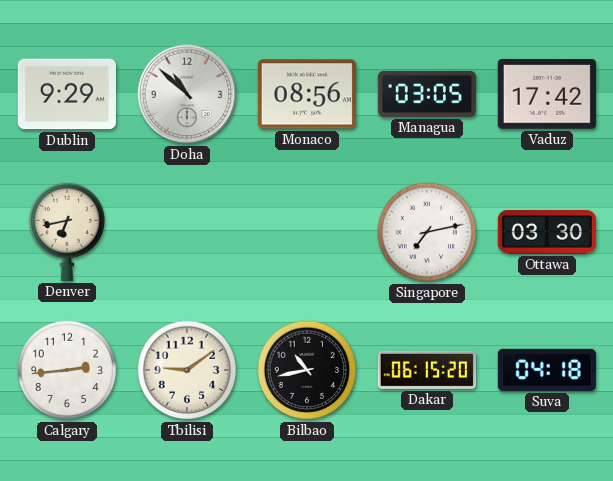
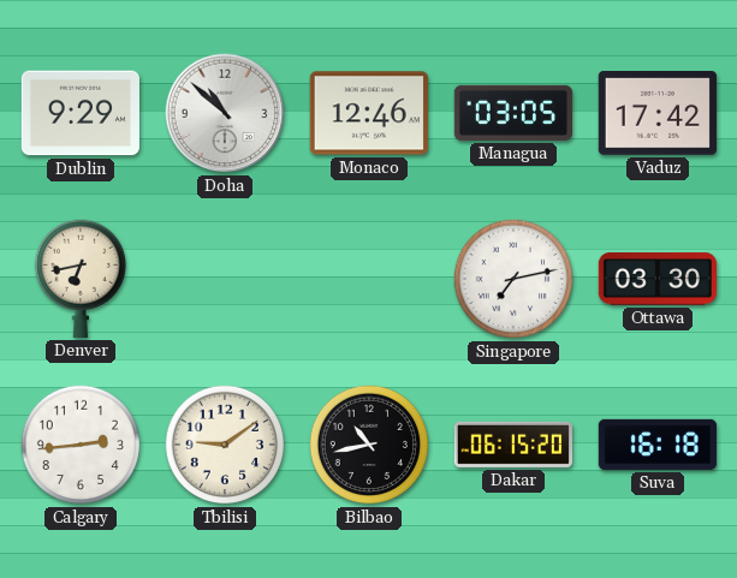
Monaco: 08:56 -> 12:46
Suva: 04:18 -> 16:18
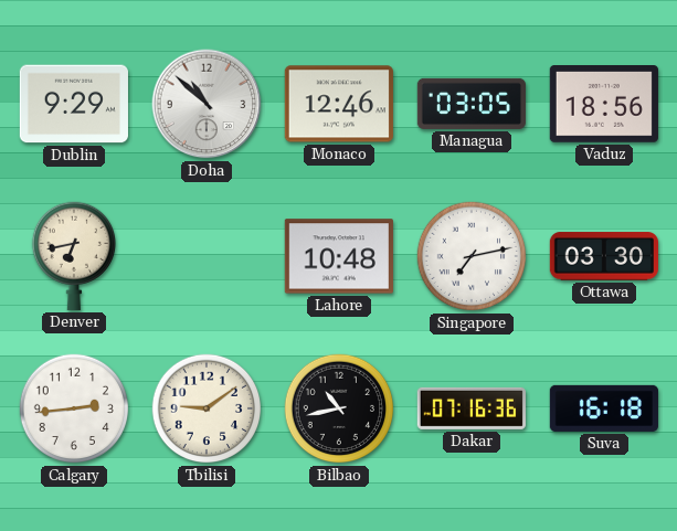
Vaduz: 17:42 -> 18:56
Lahore: none -> 10:48
Dakar: 06:15 -> 07:16
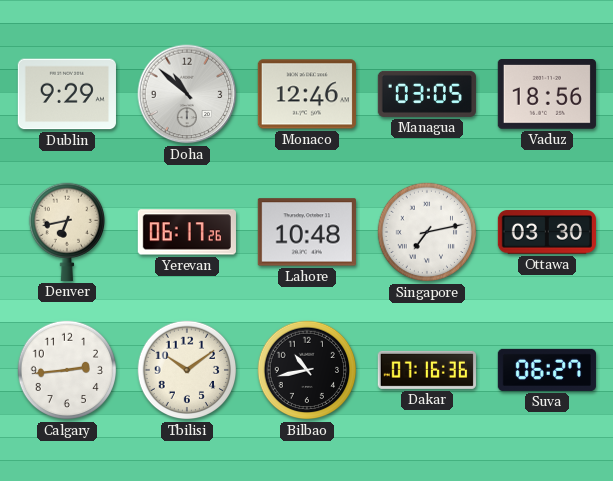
Yerevan: none -> 06:17
Tbilisi: 9:09 -> 10:09
Suva: 16:18 -> 06:27
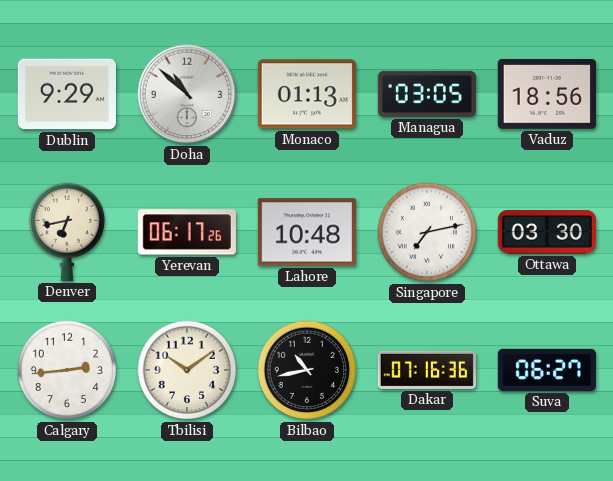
Monaco: 12:46 -> 01:13
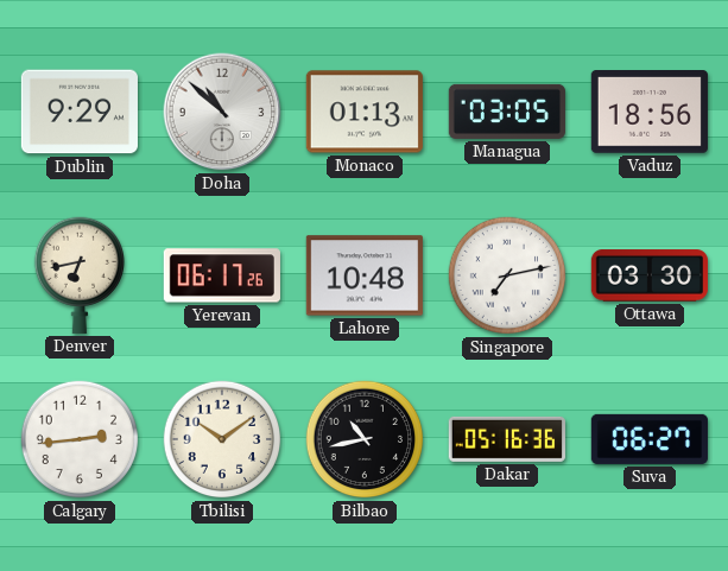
Dakar: 07:16 -> 05:16
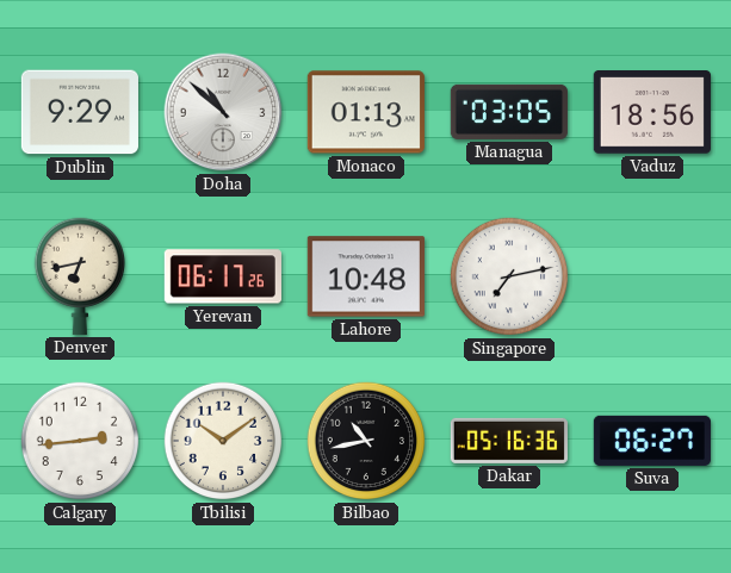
Ottawa: 03:30 -> none
